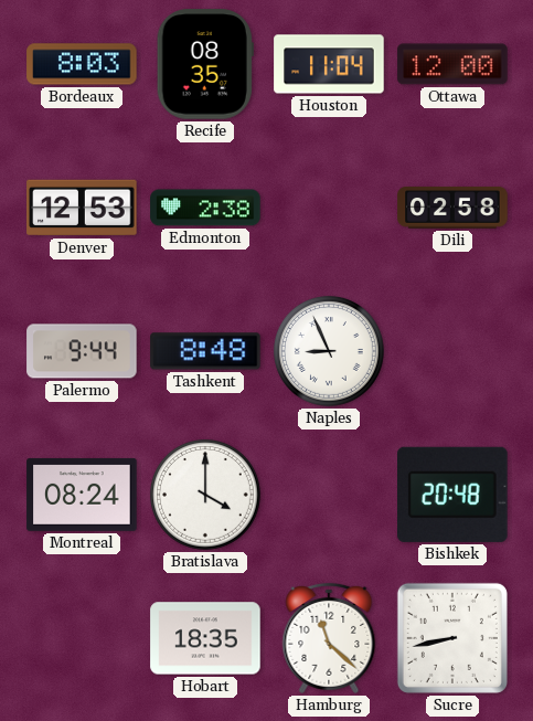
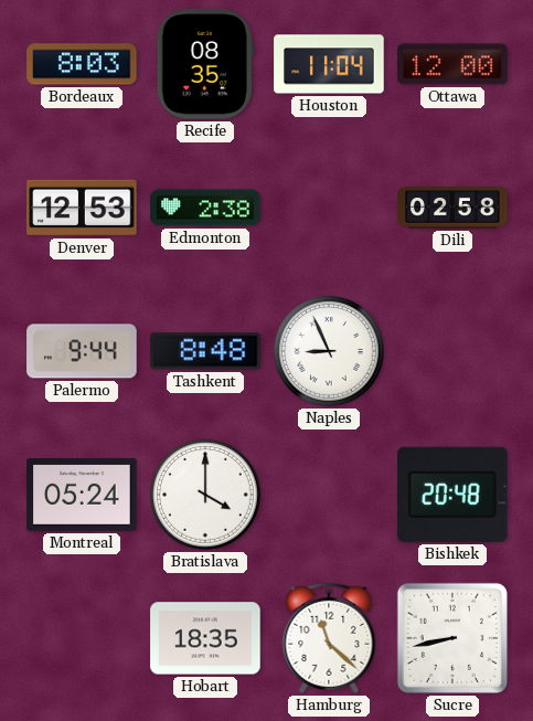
Montreal: 08:24 -> 05:24
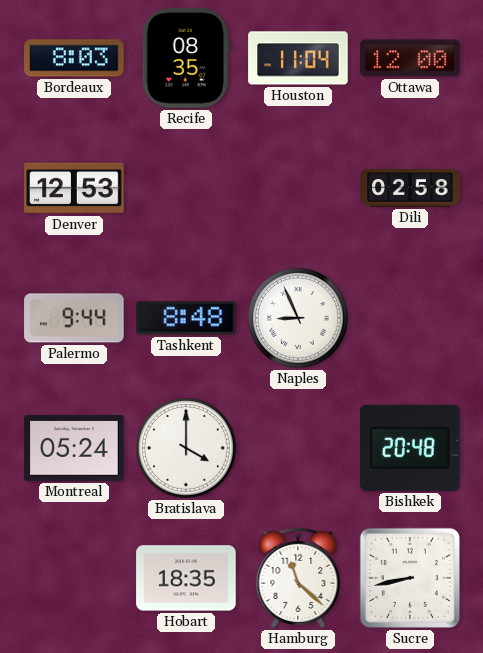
Edmonton: 2:38 -> none
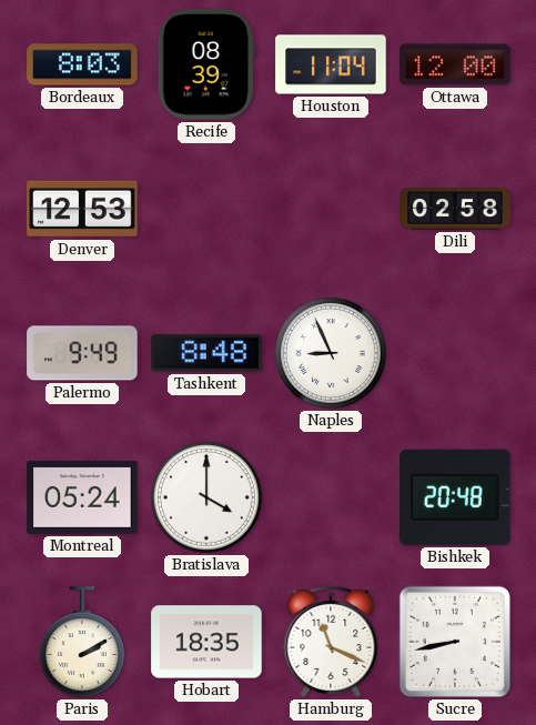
Recife: 08:35 -> 08:39
Palermo: 9:44 -> 9:49
Paris: none -> 2:10
Hamburg: 11:22 -> 11:19
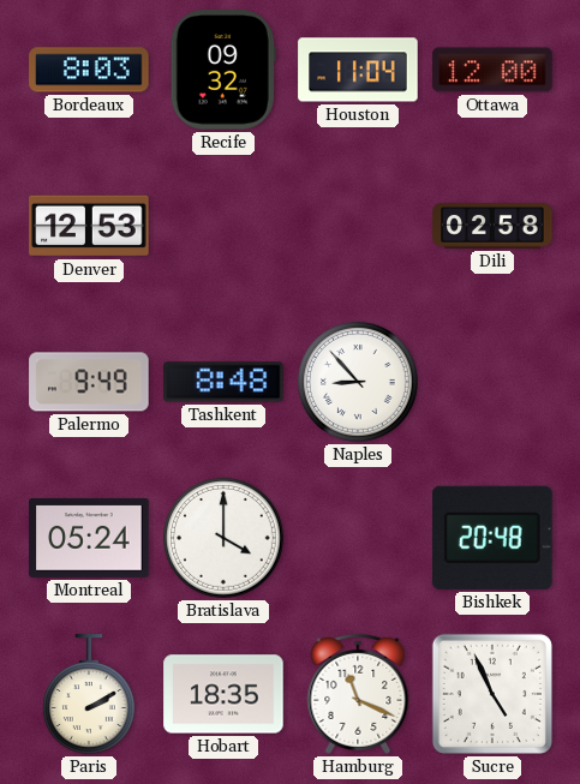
Recife: 08:39 -> 09:32
Naples: 8:56 -> 8:53
Sucre: 8:43 -> 4:56
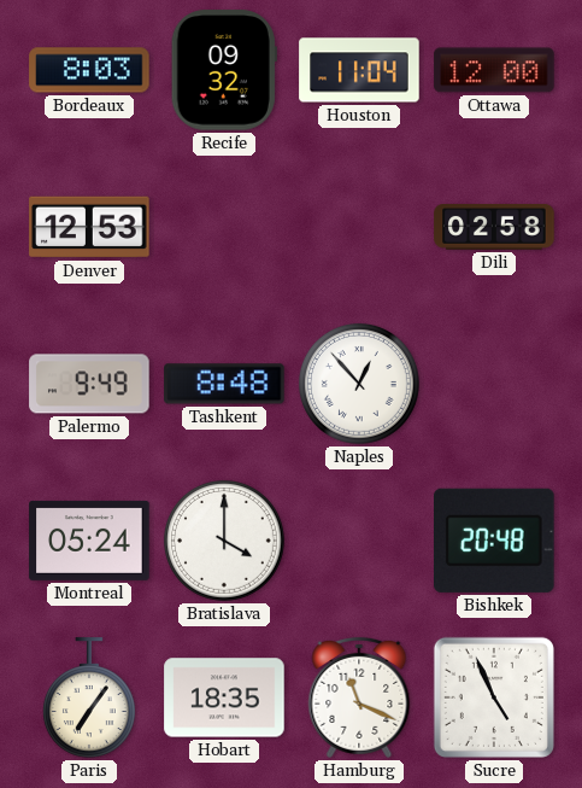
Naples: 8:53 -> 12:53
Paris: 2:10 -> 7:06
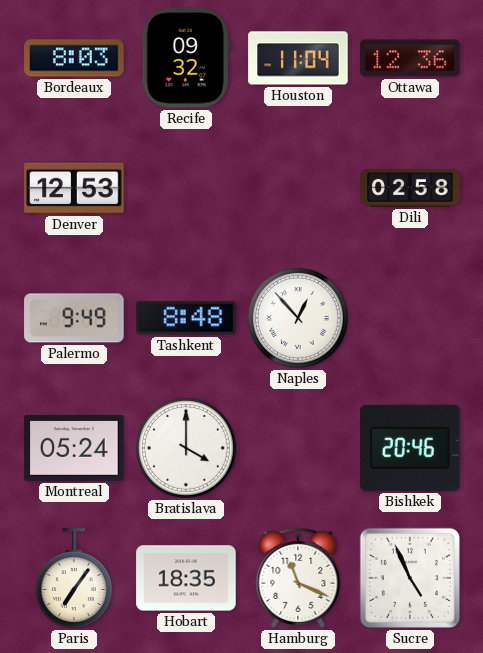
Ottawa: 12:00 -> 12:36
Bishkek: 20:48 -> 20:46
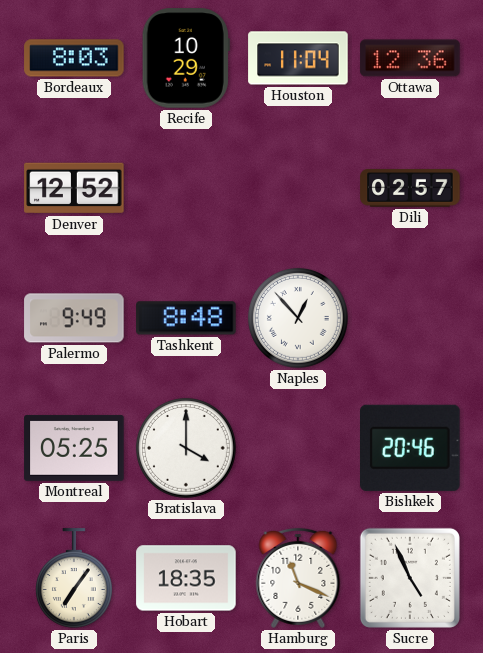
Recife: 09:32 -> 10:29
Denver: 12:53 -> 12:52
Dili: 02:58 -> 02:57
Montreal: 05:24 -> 05:25
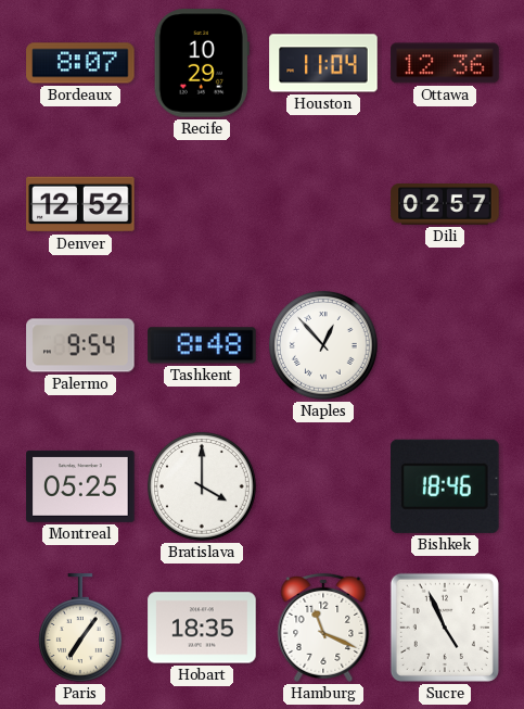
Bordeaux: 8:03 -> 8:07
Palermo: 9:49 -> 9:54
Bishkek: 20:46 -> 18:46
